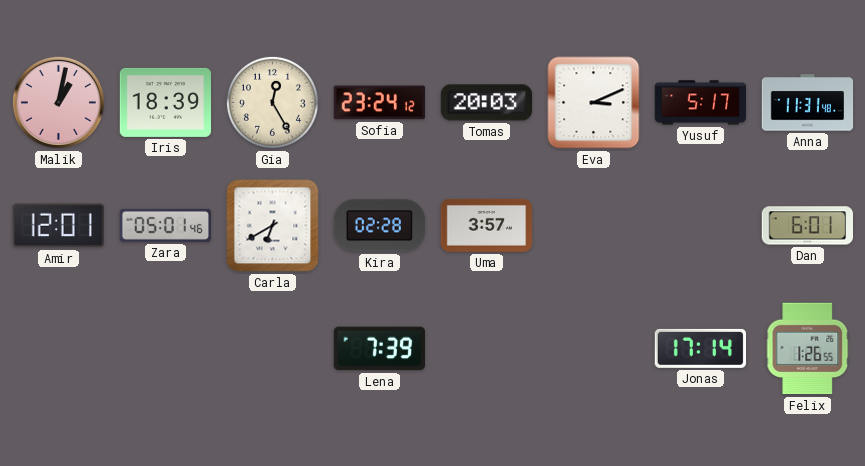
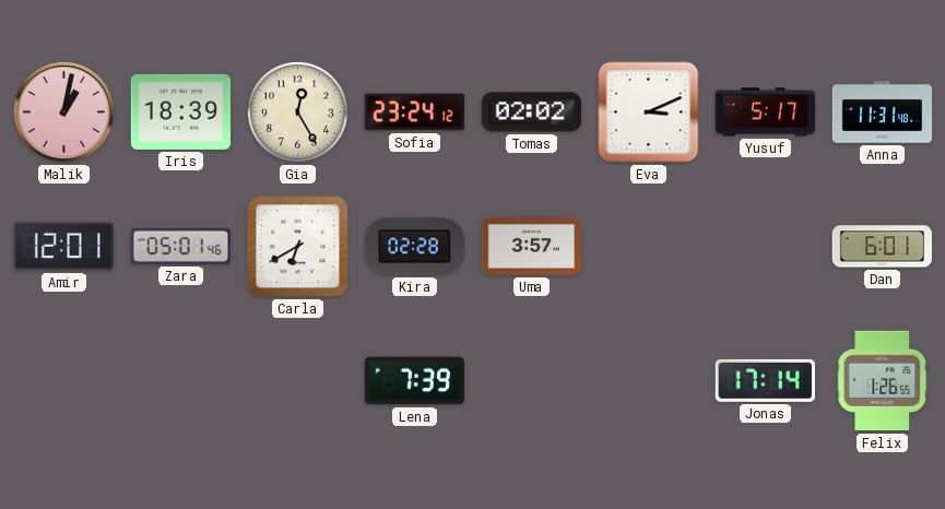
Tomas: 20:03 -> 02:02
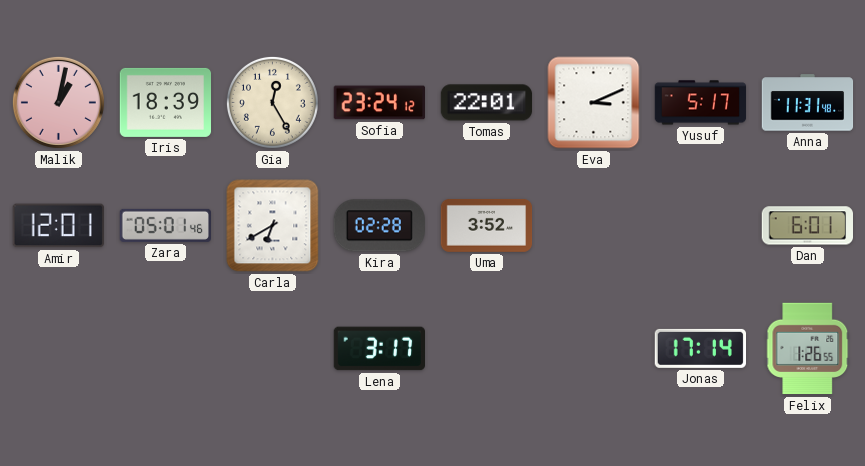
Tomas: 02:02 -> 22:01
Uma: 3:57 -> 3:52
Lena: 7:39 -> 3:17
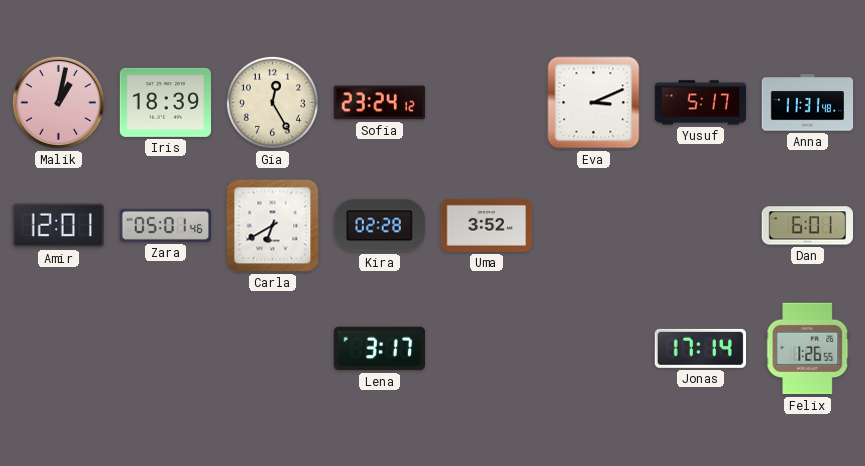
Tomas: 22:01 -> none
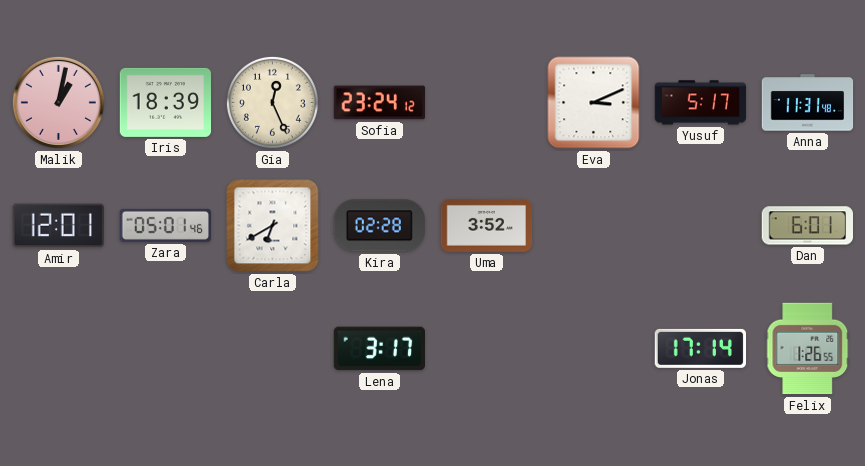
Gia: 12:25 -> 12:26
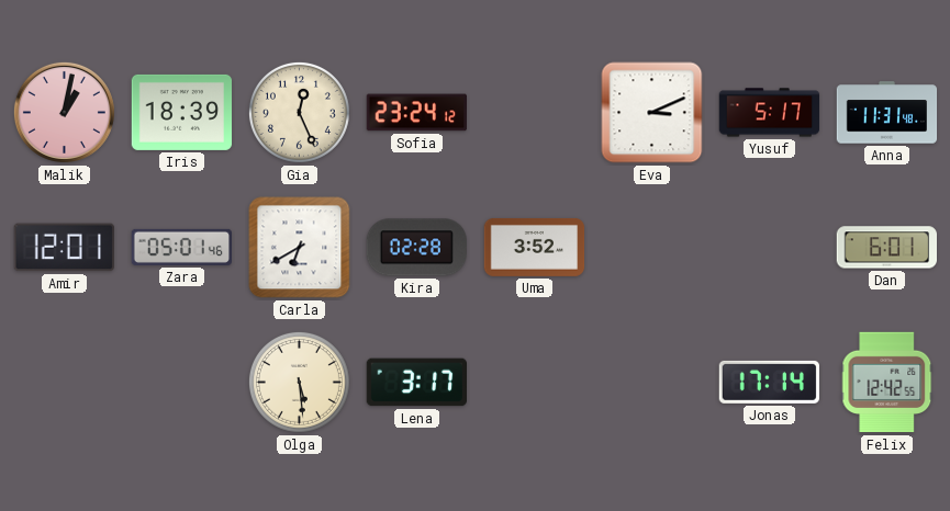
Olga: none -> 5:29
Felix: 1:26 -> 12:42
